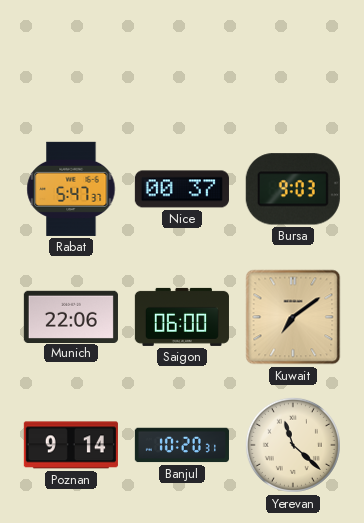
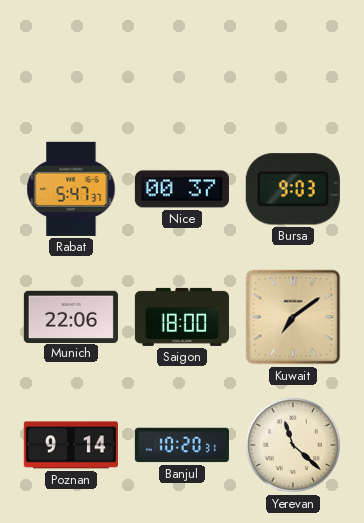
Saigon: 06:00 -> 18:00
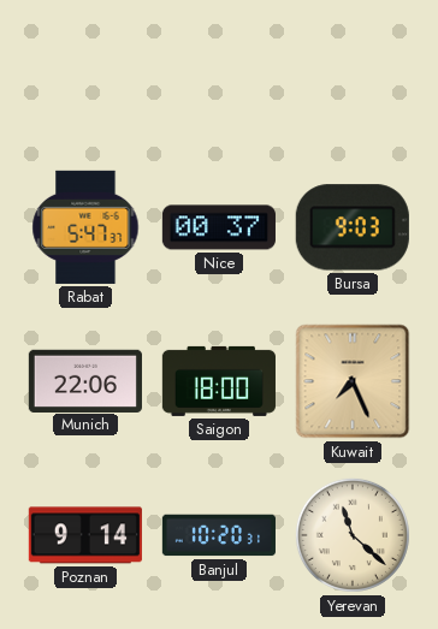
Kuwait: 7:09 -> 7:26
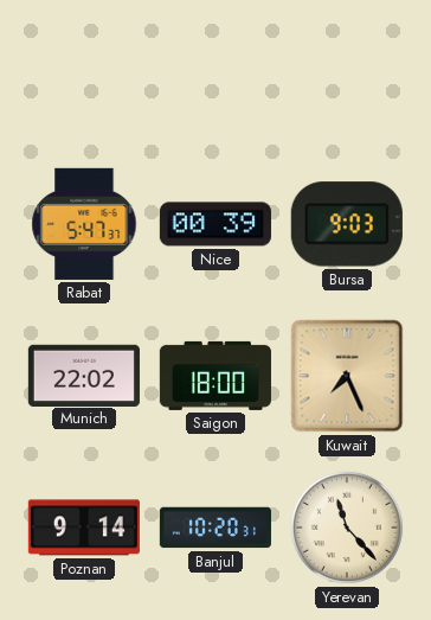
Nice: 00:37 -> 00:39
Munich: 22:06 -> 22:02
Yerevan: 11:22 -> 11:23
